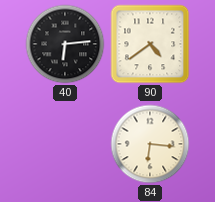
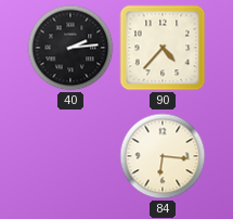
40: 6:14 -> 2:14
90: 4:39 -> 4:37
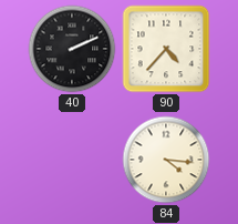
40: 2:14 -> 2:11
84: 6:16 -> 4:16
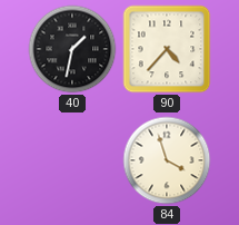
40: 2:11 -> 1:32
84: 4:16 -> 3:57
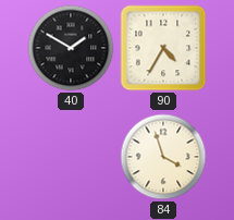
40: 1:32 -> 1:50
90: 4:37 -> 4:35
